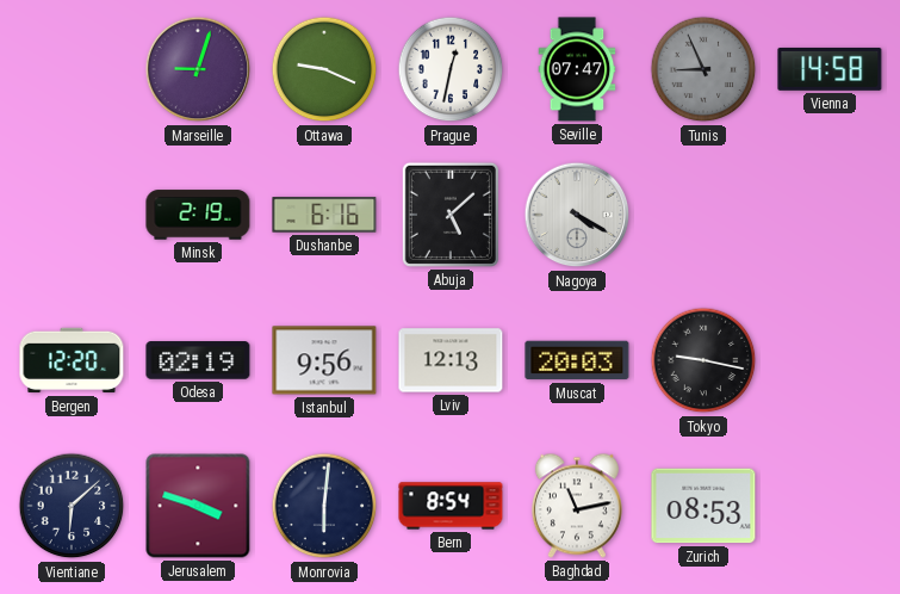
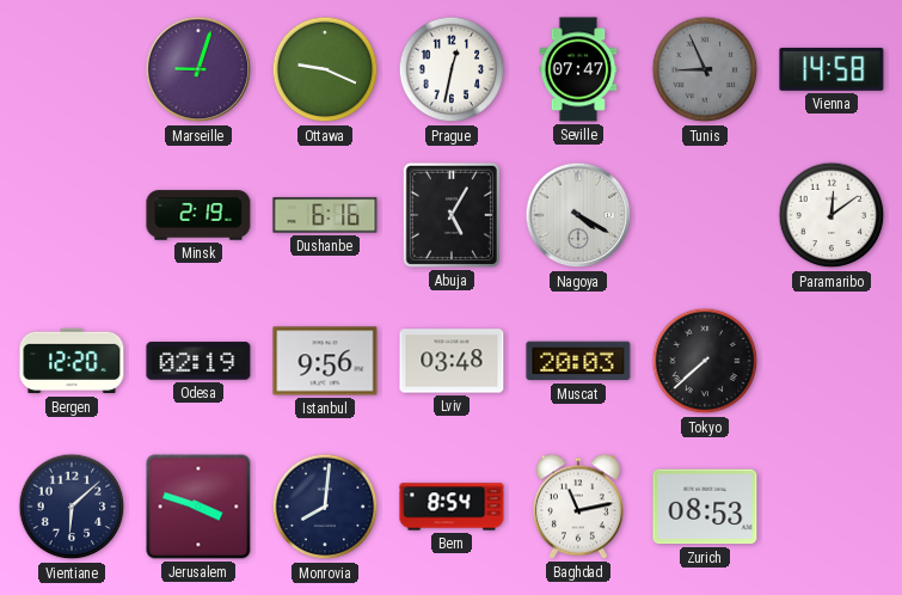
Abuja: 5:08 -> 5:05
Paramaribo: none -> 12:09
Lviv: 12:13 -> 03:48
Tokyo: 9:17 -> 7:38
Monrovia: 6:01 -> 8:01
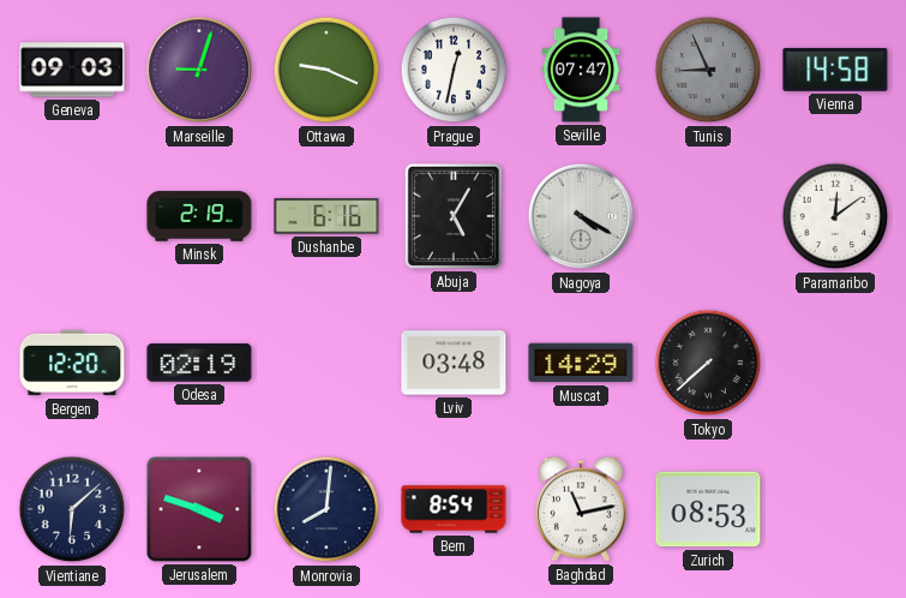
Geneva: none -> 09:03
Istanbul: 9:56 -> none
Muscat: 20:03 -> 14:29
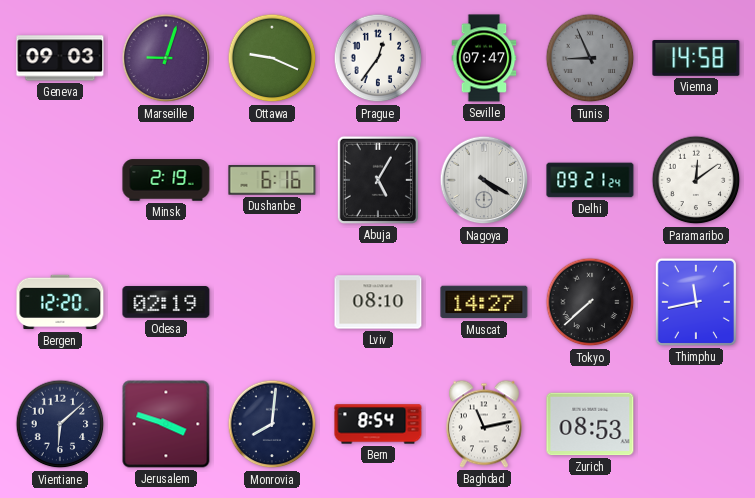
Prague: 12:32 -> 12:36
Delhi: none -> 09:21
Lviv: 03:48 -> 08:10
Muscat: 14:29 -> 14:27
Thimphu: none -> 11:43
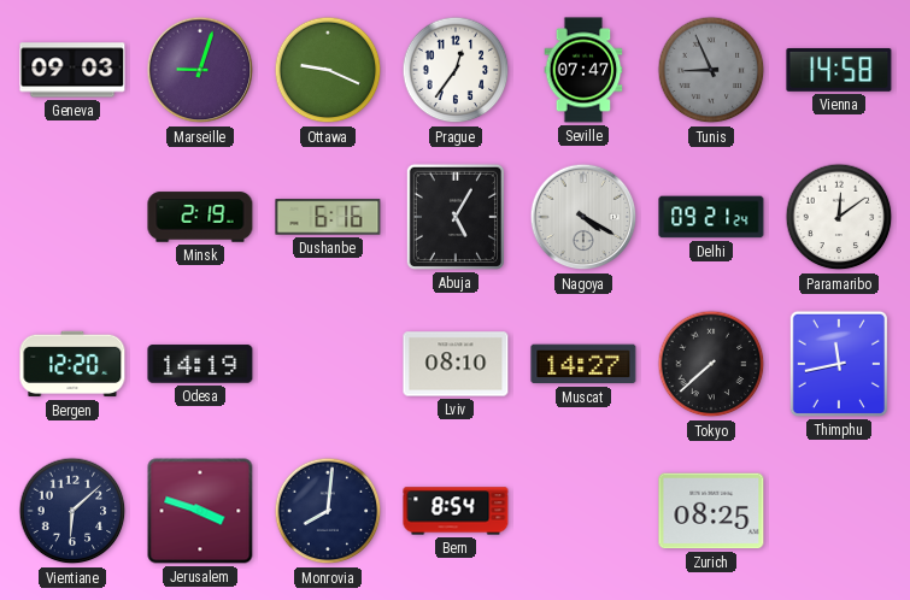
Odesa: 02:19 -> 14:19
Baghdad: 11:13 -> none
Zurich: 08:53 -> 08:25
